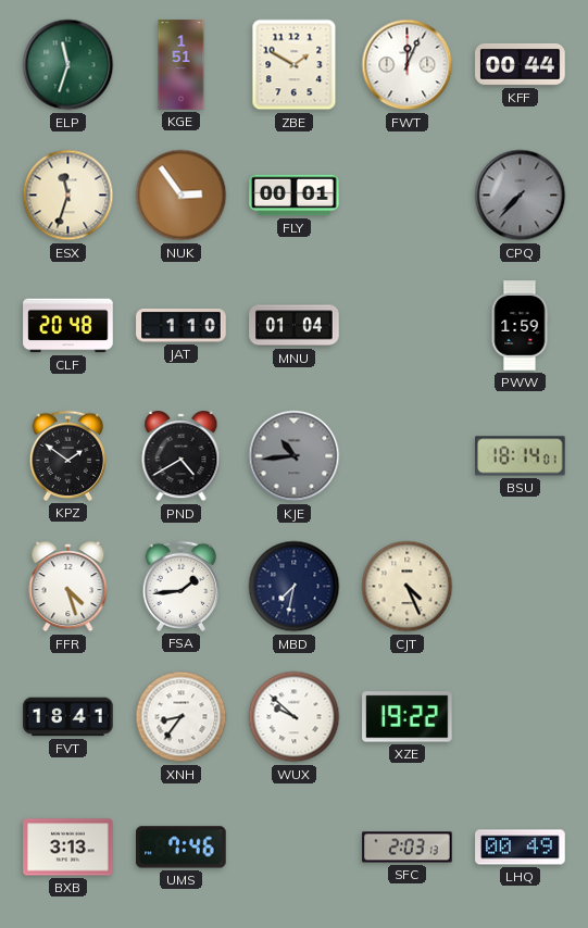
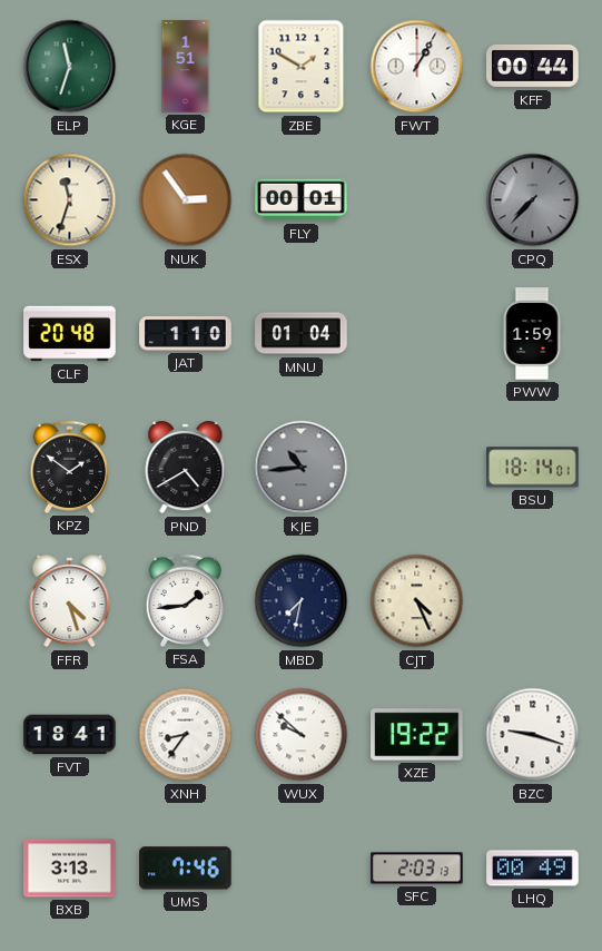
FWT: 12:04 -> 1:05
BZC: none -> 9:18
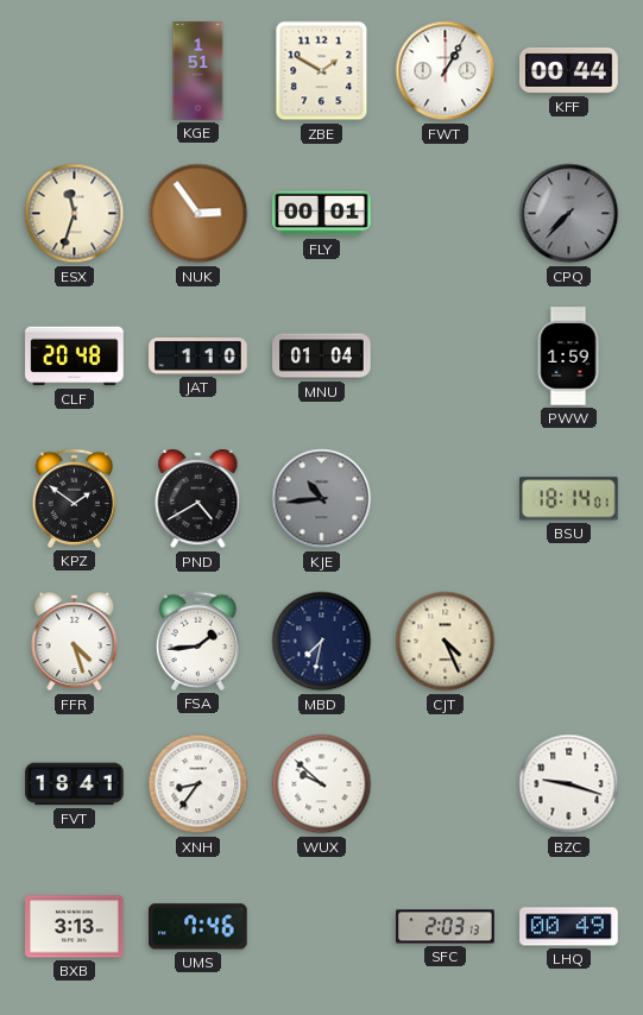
ELP: 11:33 -> none
XZE: 19:22 -> none
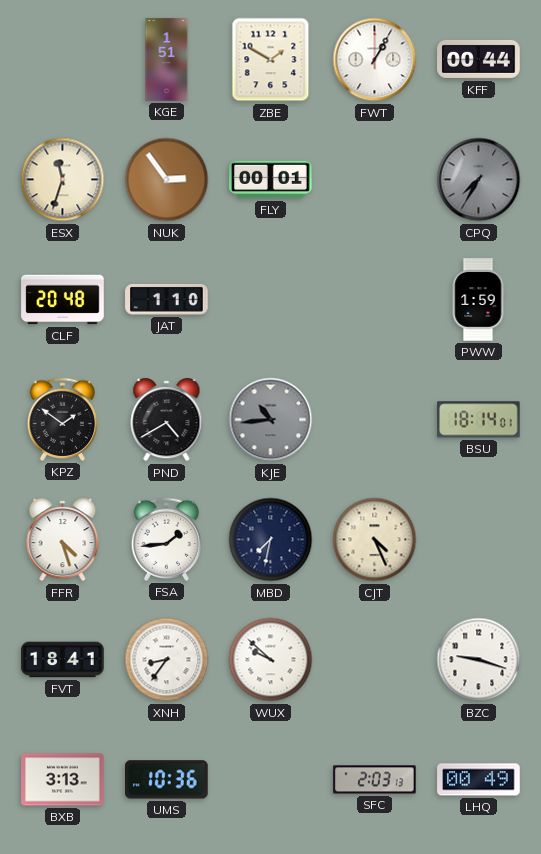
CPQ: 7:37 -> 7:35
MNU: 01:04 -> none
UMS: 7:46 -> 10:36
